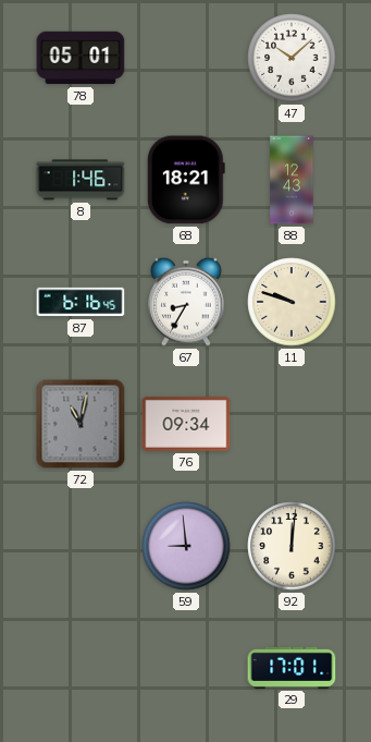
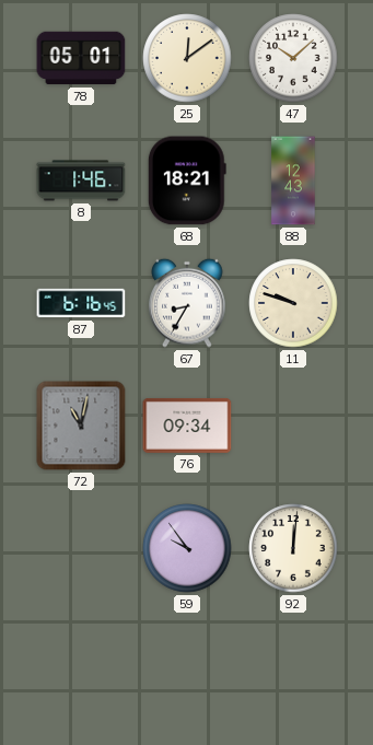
25: none -> 12:09
59: 8:59 -> 9:54
29: 17:01 -> none
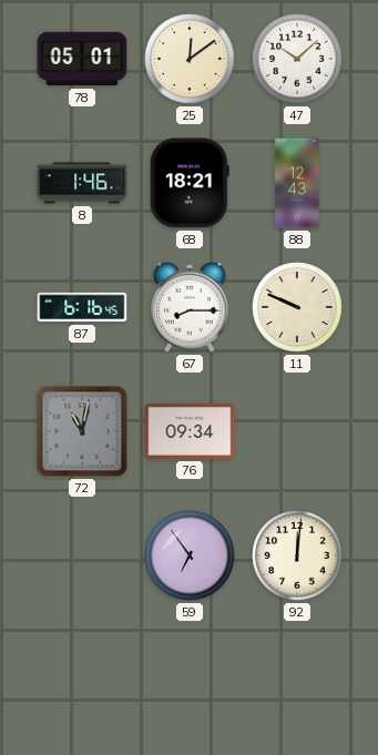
67: 8:35 -> 8:15
11: 9:48 -> 9:49
59: 9:54 -> 6:54
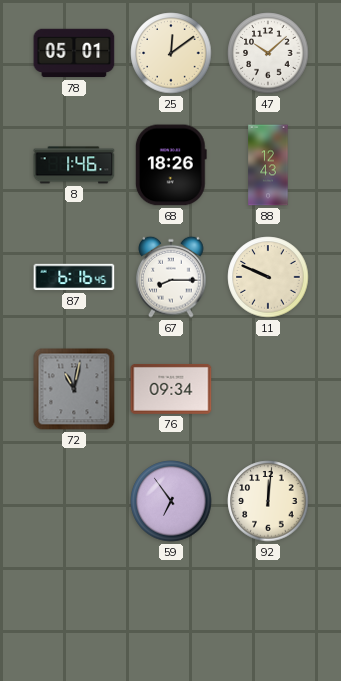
68: 18:21 -> 18:26
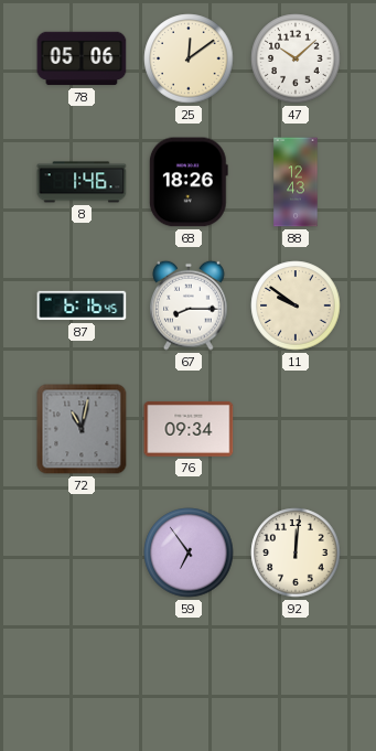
78: 05:01 -> 05:06
11: 9:49 -> 9:51
